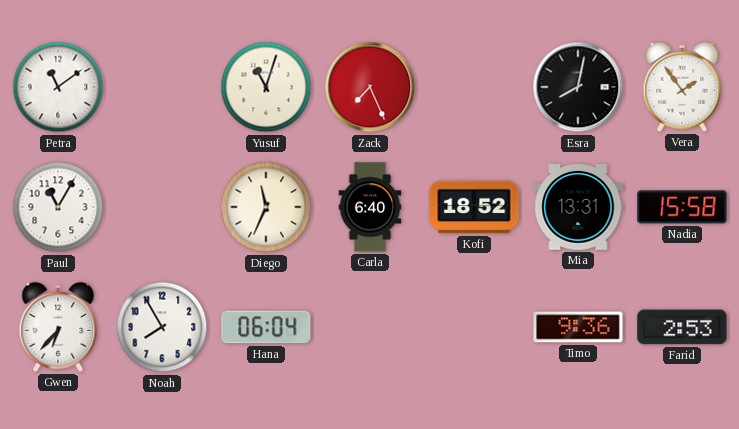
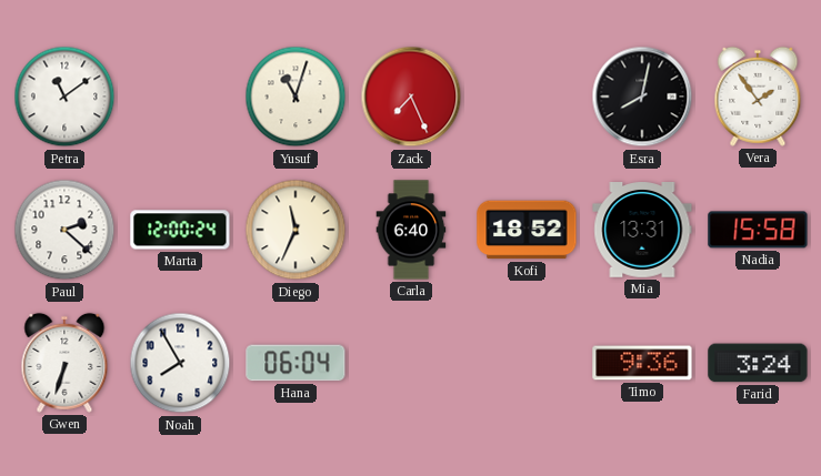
Paul: 11:05 -> 2:22
Marta: none -> 12:00
Gwen: 6:37 -> 6:33
Farid: 2:53 -> 3:24
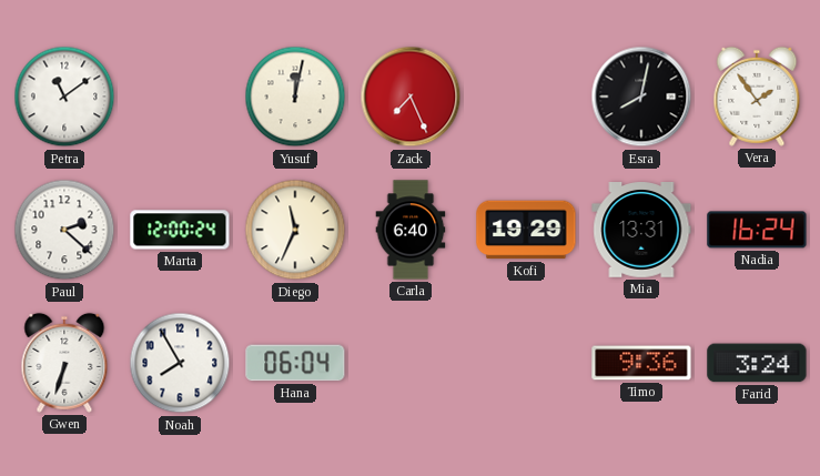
Yusuf: 11:03 -> 12:02
Kofi: 18:52 -> 19:29
Nadia: 15:58 -> 16:24
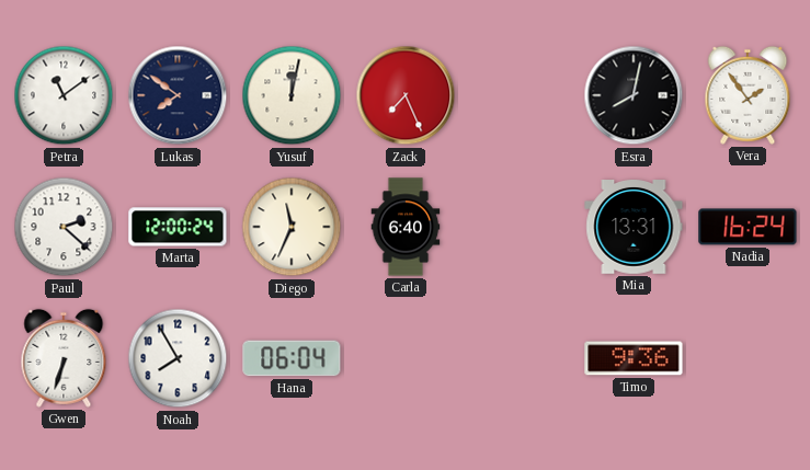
Lukas: none -> 7:51
Kofi: 19:29 -> none
Farid: 3:24 -> none
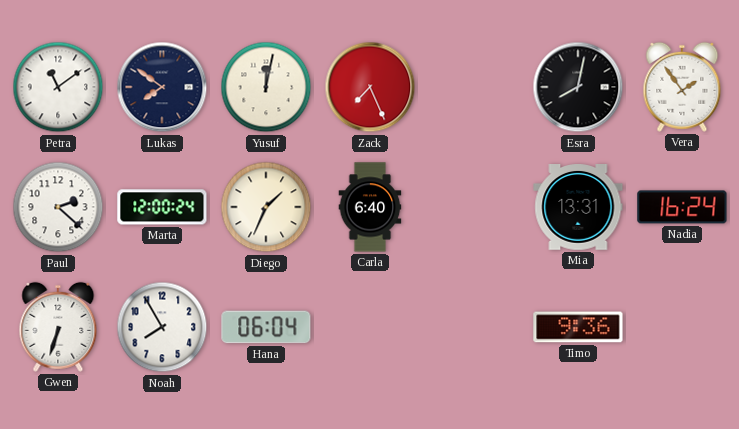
Diego: 11:34 -> 1:34
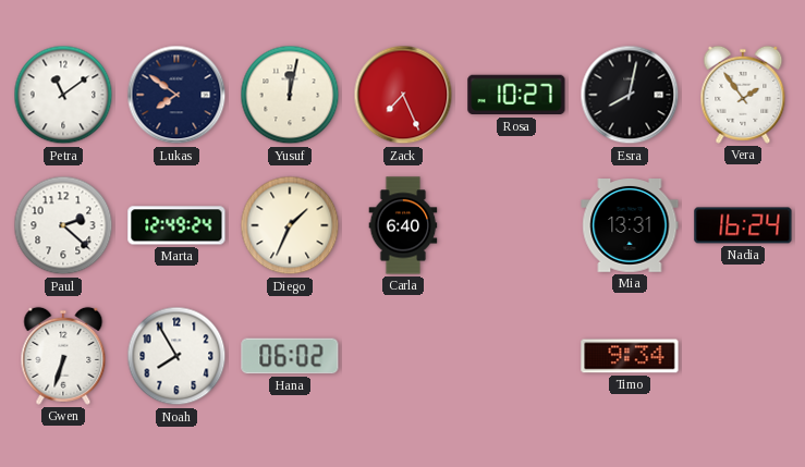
Rosa: none -> 10:27
Marta: 12:00 -> 12:49
Hana: 06:04 -> 06:02
Timo: 9:36 -> 9:34
